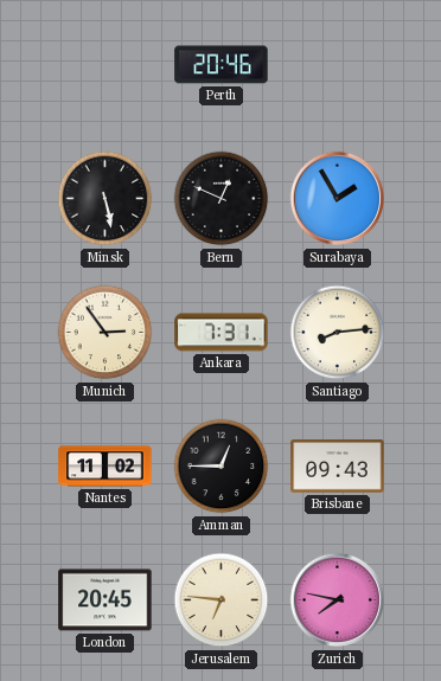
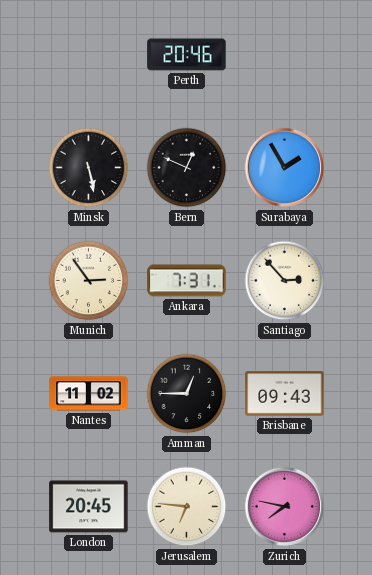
Santiago: 8:14 -> 2:53
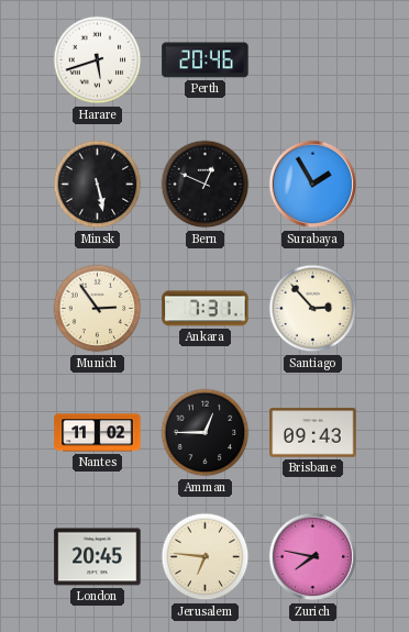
Harare: none -> 5:42
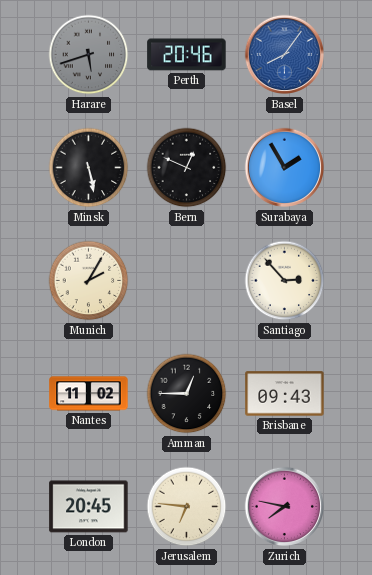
Harare dial: white -> grey
Basel: none -> 8:06
Munich: 2:54 -> 2:05
Ankara: 7:31 -> none
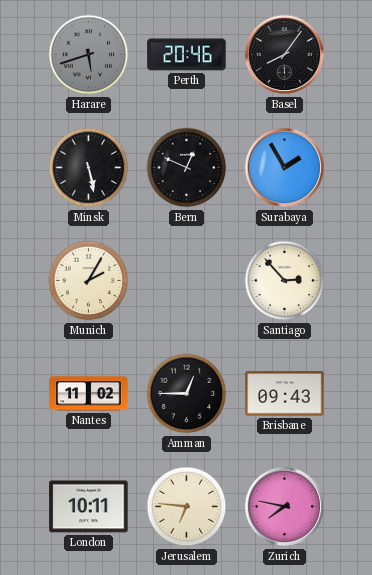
Basel dial: blue -> black
London: 20:45 -> 10:11
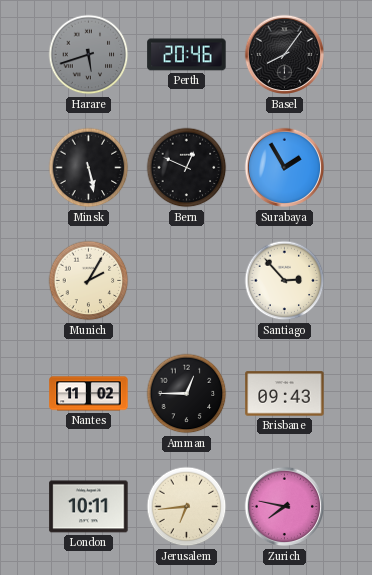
Jerusalem: 6:46 -> 6:44
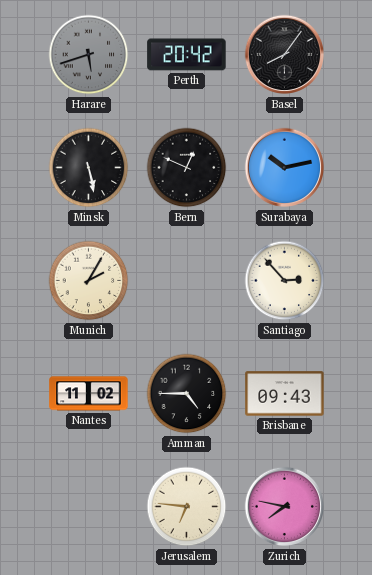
Perth: 20:46 -> 20:42
Surabaya: 1:55 -> 10:13
Amman: 12:45 -> 4:45
London: 10:11 -> none
Jerusalem: 6:44 -> 6:46
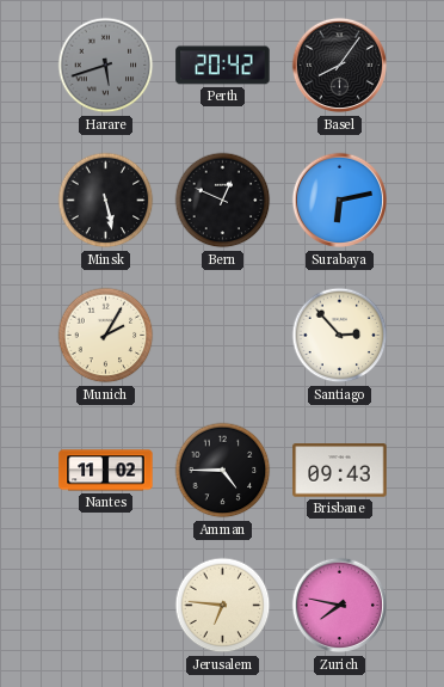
Surabaya: 10:13 -> 6:13
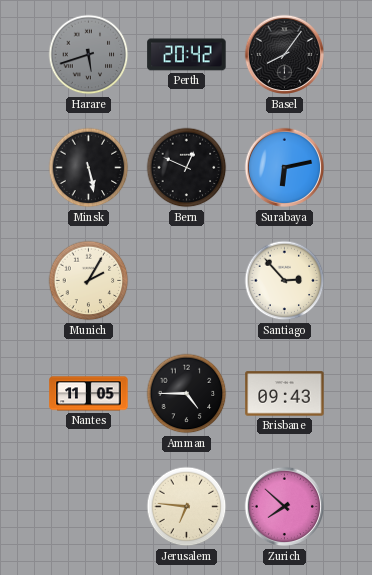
Nantes: 11:02 -> 11:05
Zurich: 7:47 -> 7:52
